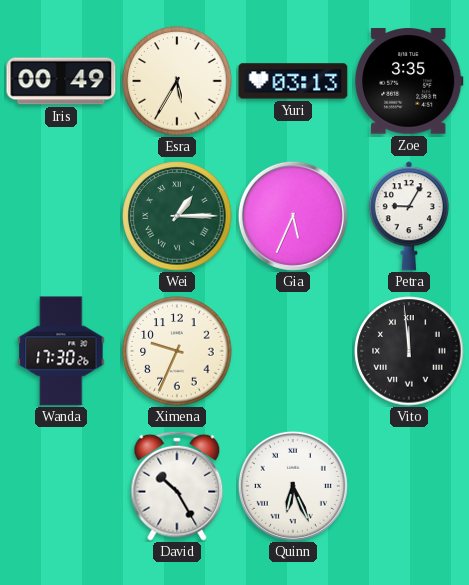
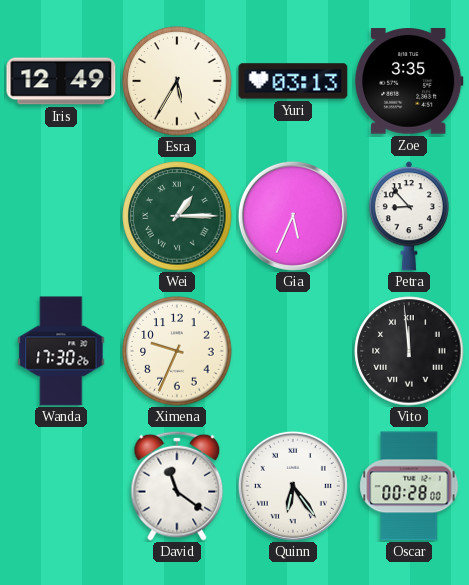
Iris: 00:49 -> 12:49
Petra: 9:05 -> 8:53
David: 10:25 -> 11:21
Quinn: 6:26 -> 6:24
Oscar: none -> 00:28
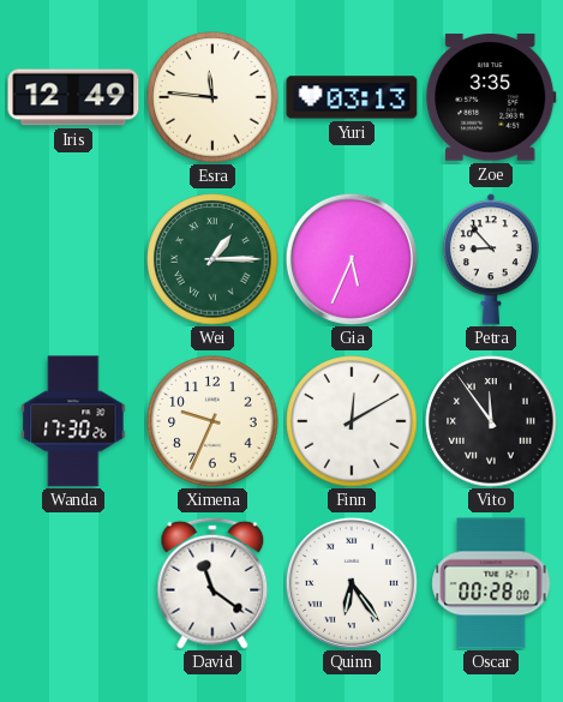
Esra: 5:35 -> 11:46
Finn: none -> 12:10
Vito: 11:59 -> 11:54
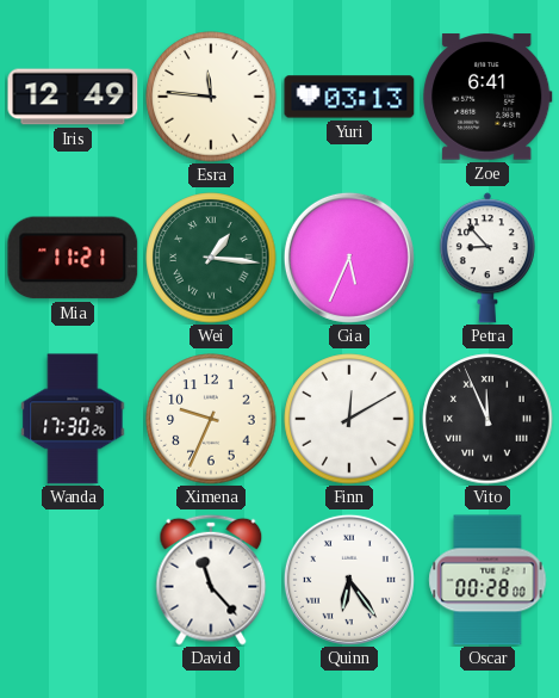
Zoe: 3:35 -> 6:41
Mia: none -> 11:21
Wei: 1:15 -> 1:16
Vito: 11:54 -> 11:56
David: 11:21 -> 11:23
